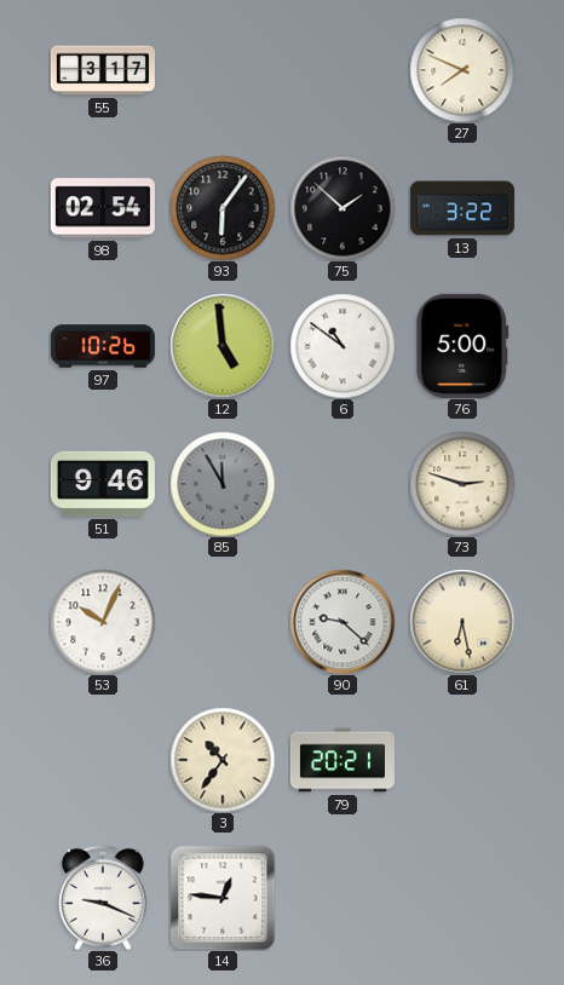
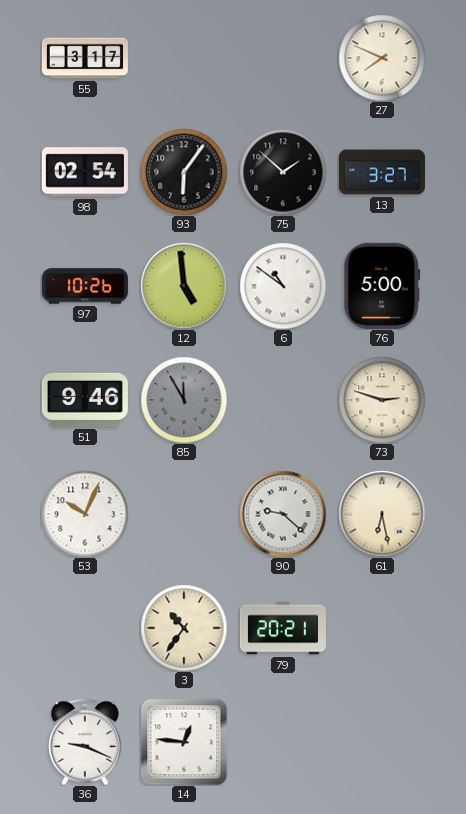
13: 3:22 -> 3:27
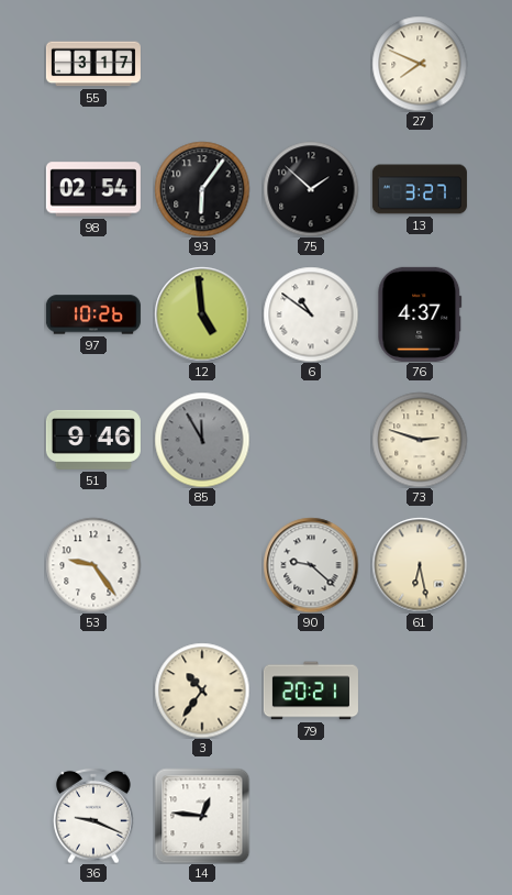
76: 5:00 -> 4:37
53: 10:04 -> 9:24
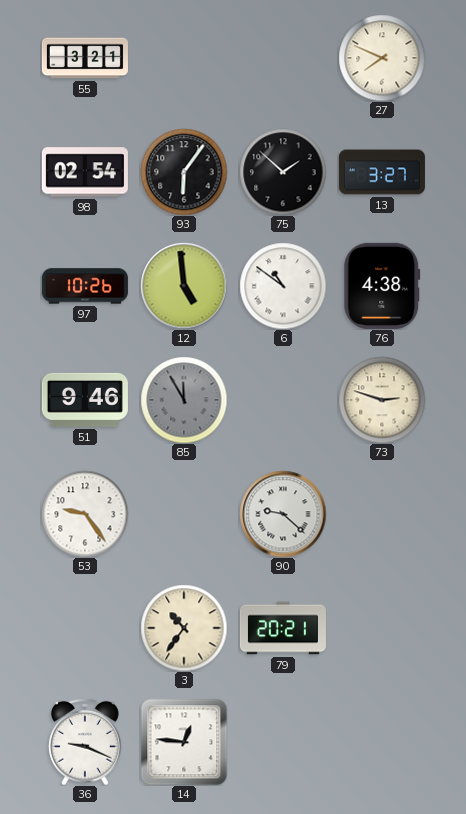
55: 3:17 -> 3:21
76: 4:37 -> 4:38
61: 6:28 -> none
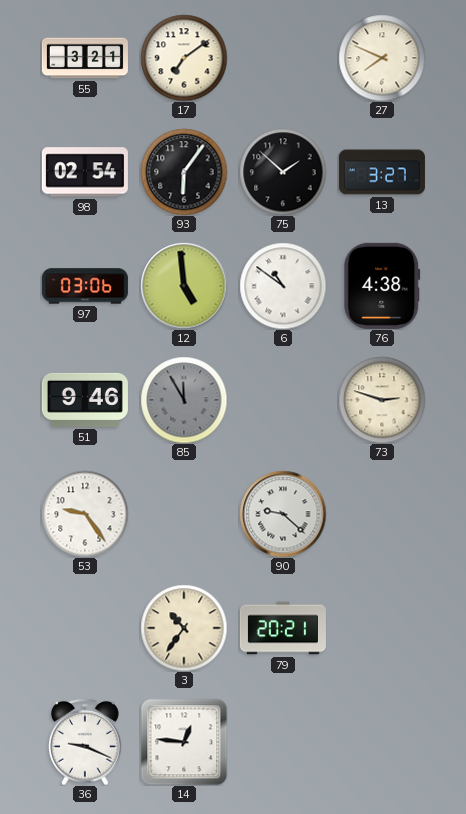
17: none -> 7:09
97: 10:26 -> 03:06
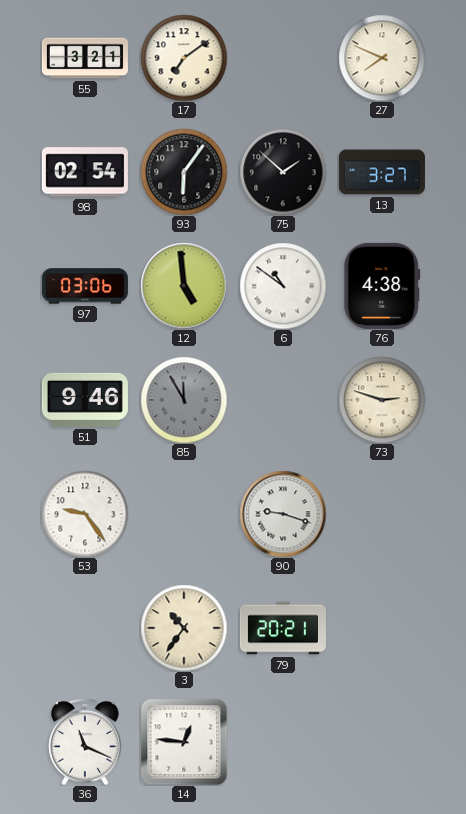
90: 9:22 -> 9:18
36: 9:19 -> 11:19
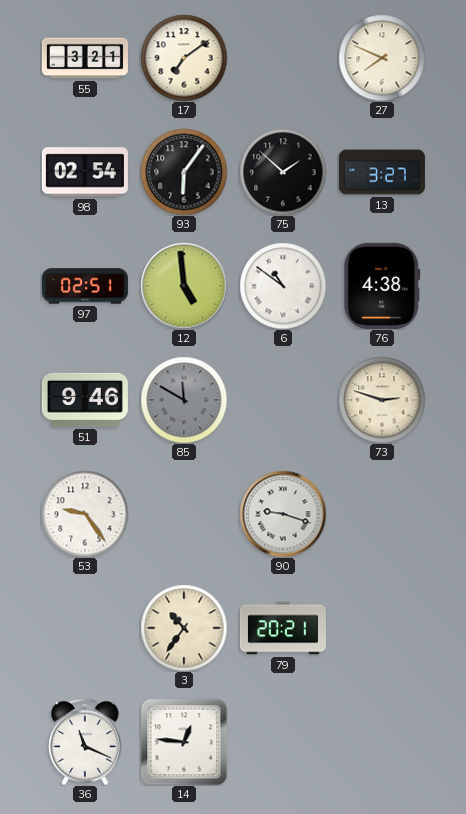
97: 03:06 -> 02:51
85: 11:55 -> 11:50
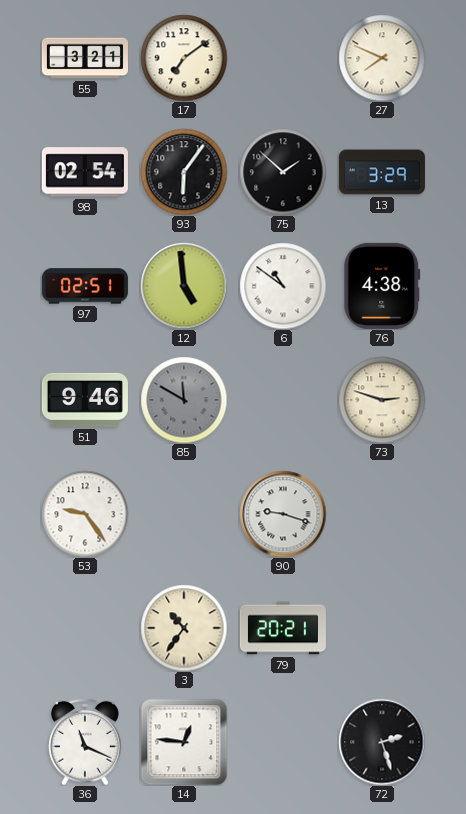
13: 3:27 -> 3:29
72: none -> 2:27
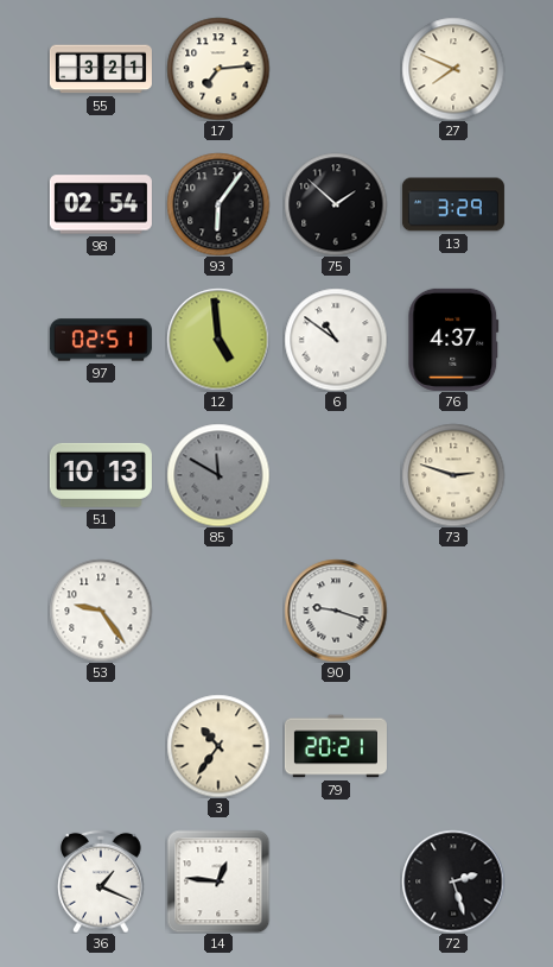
17: 7:09 -> 7:14
76: 4:38 -> 4:37
51: 9:46 -> 10:13
36: 11:19 -> 1:19
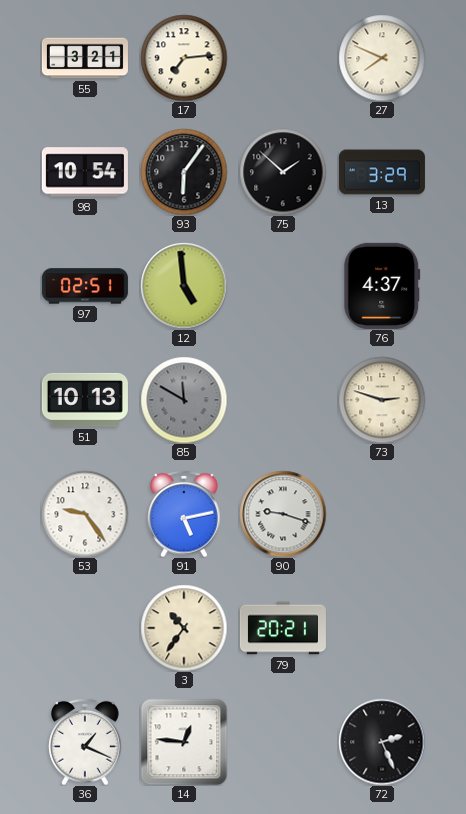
98: 02:54 -> 10:54
6: 10:51 -> none
91: none -> 5:13
72: 2:27 -> 2:26
